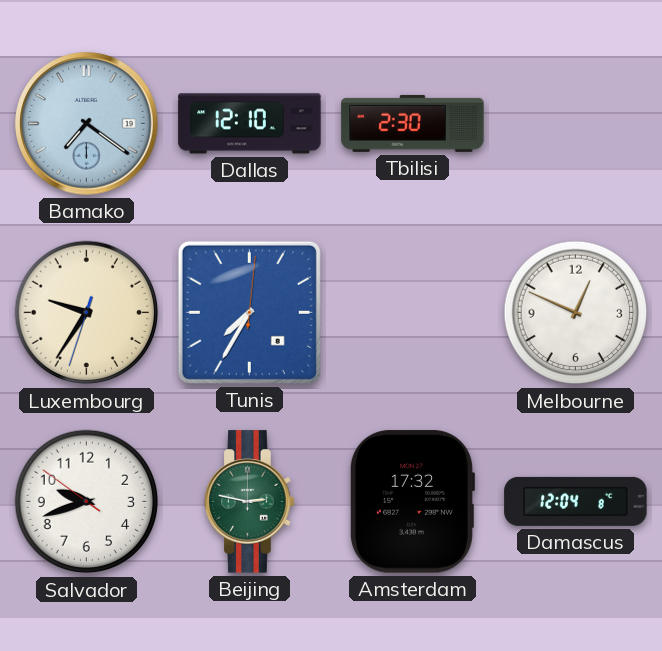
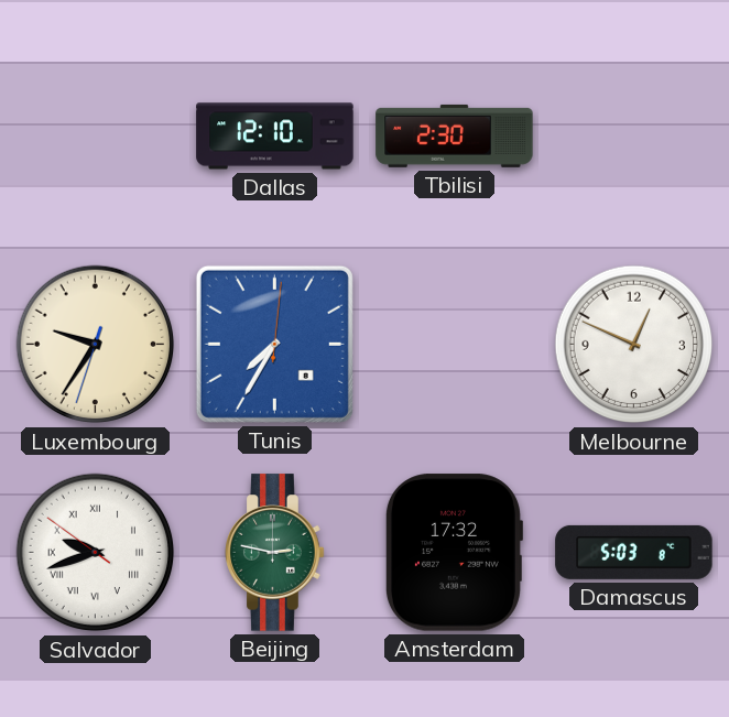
Bamako: 7:21 -> none
Salvador numerals: Arabic -> Roman
Damascus: 12:04 -> 5:03
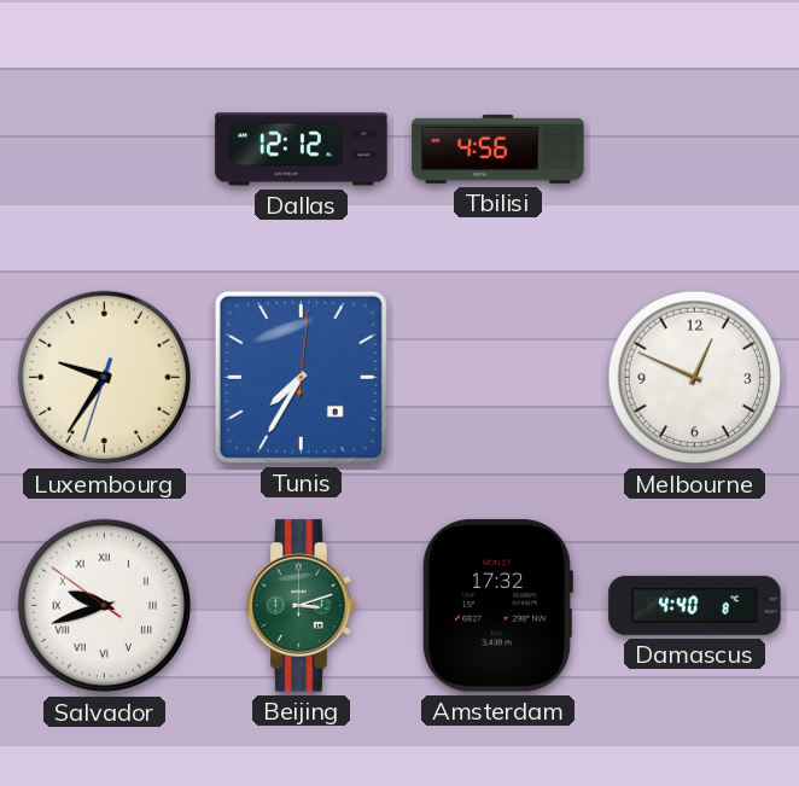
Dallas: 12:10 -> 12:12
Tbilisi: 2:30 -> 4:56
Beijing: 2:47 -> 3:12
Damascus: 5:03 -> 4:40
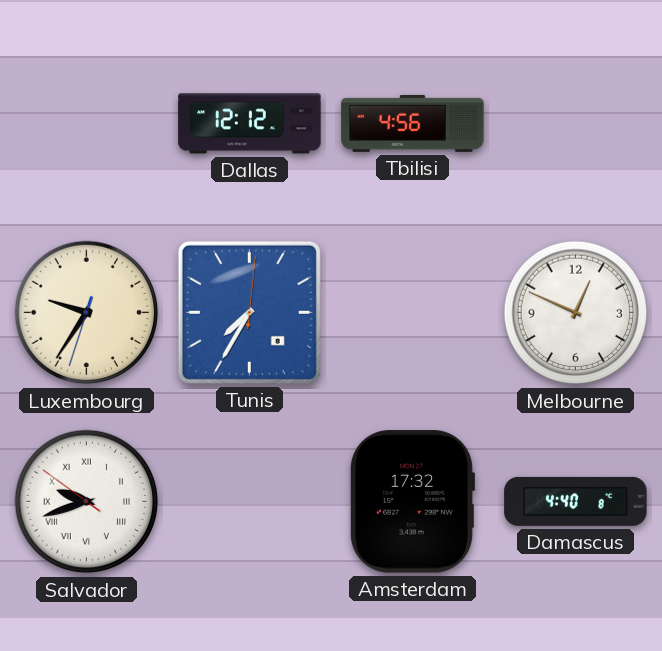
Beijing: 3:12 -> none
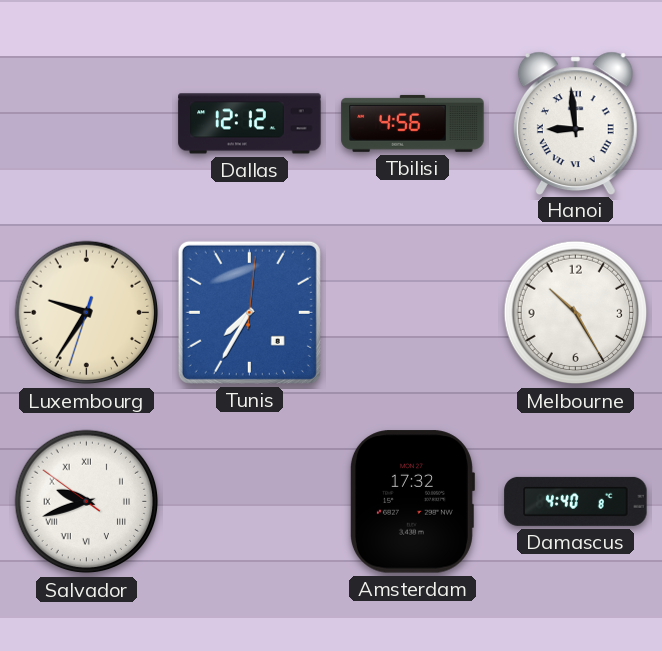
Hanoi: none -> 8:59
Melbourne: 12:49 -> 10:25
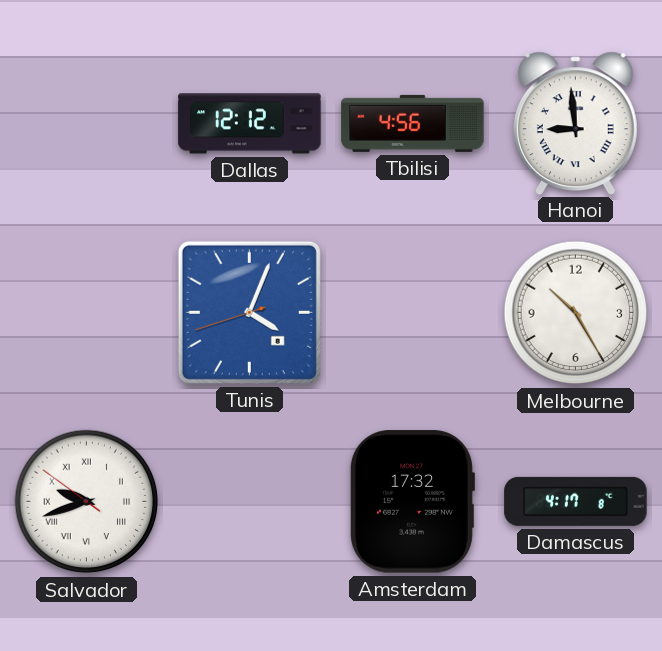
Luxembourg: 9:35 -> none
Tunis: 7:35 -> 4:03
Damascus: 4:40 -> 4:17
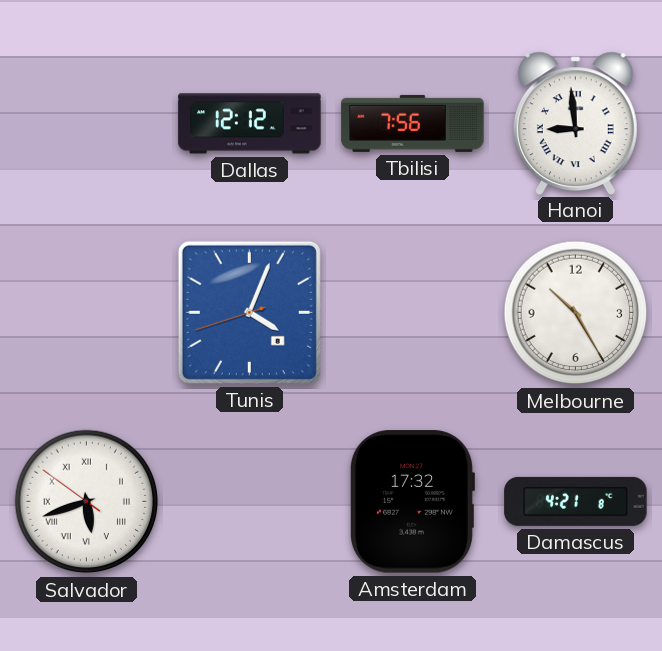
Tbilisi: 4:56 -> 7:56
Salvador: 9:41 -> 5:41
Damascus: 4:17 -> 4:21
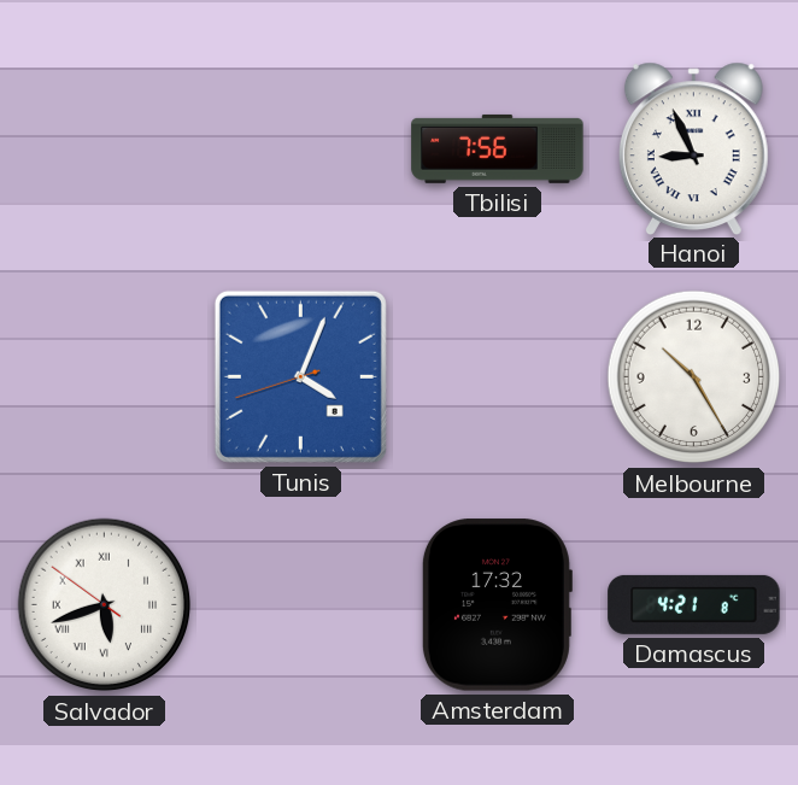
Dallas: 12:12 -> none
Hanoi: 8:59 -> 8:56
